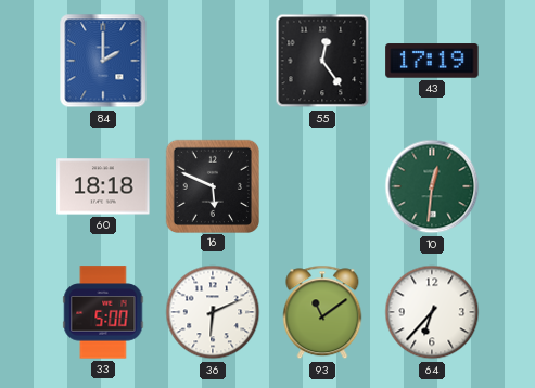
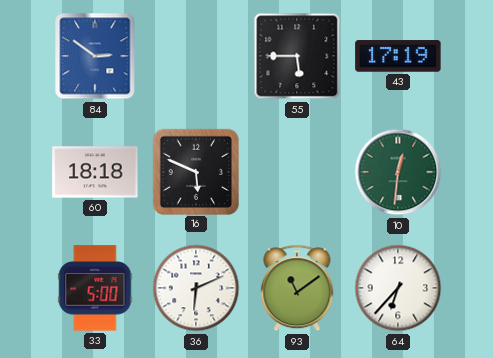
84: 2:00 -> 2:51
55: 12:24 -> 5:45
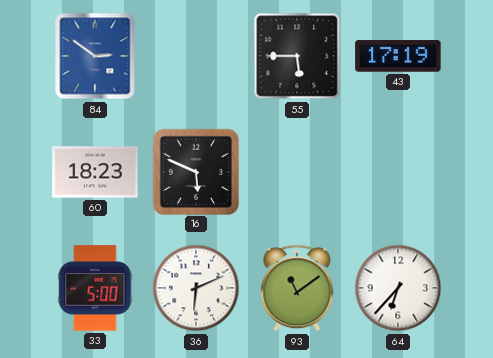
60: 18:18 -> 18:23
10: 12:31 -> none
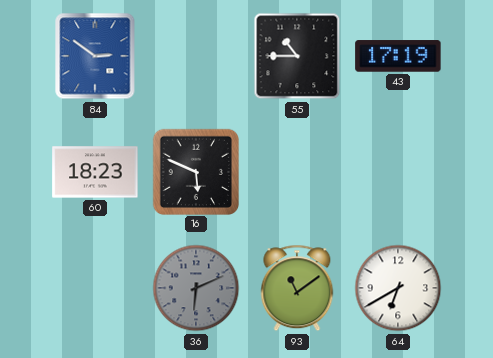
55: 5:45 -> 10:45
33: 5:00 -> none
36 dial: white -> grey
64: 6:37 -> 6:40
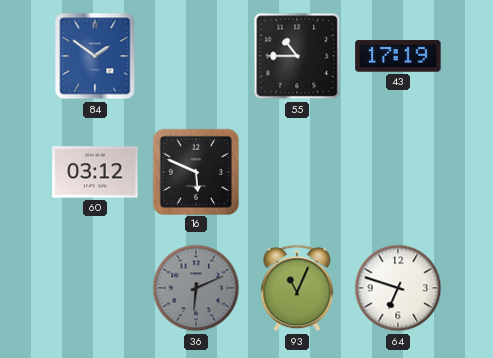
84: 2:51 -> 1:51
60: 18:23 -> 03:12
93: 11:09 -> 11:04
64: 6:40 -> 6:48
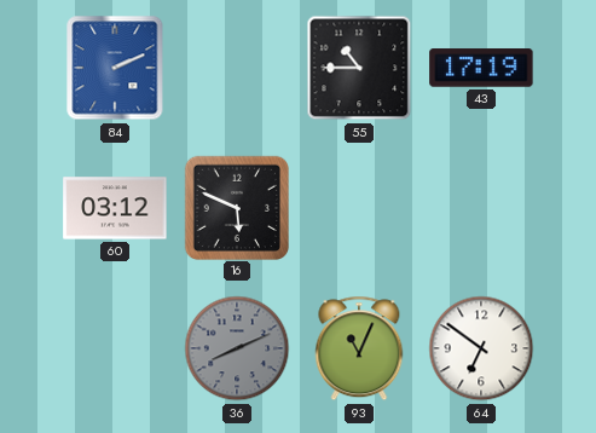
84: 1:51 -> 2:11
36: 6:11 -> 8:11
64: 6:48 -> 6:51
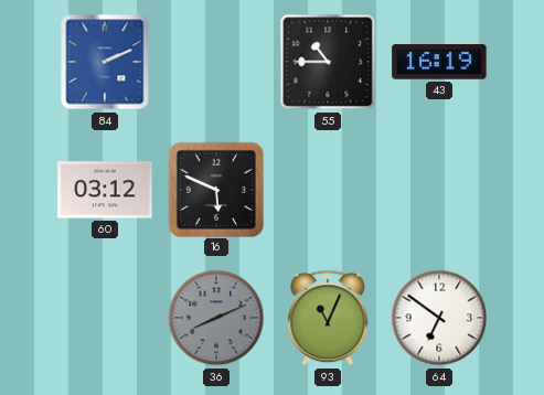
43: 17:19 -> 16:19
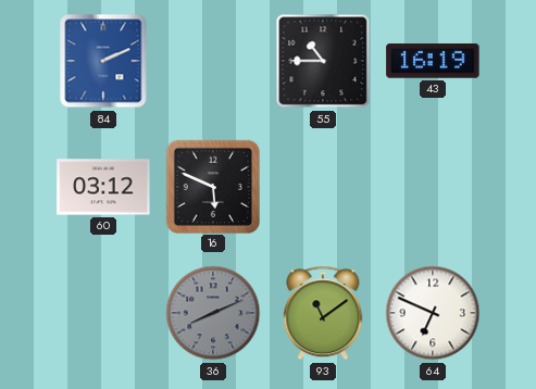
93: 11:04 -> 11:09
64: 6:51 -> 6:49
